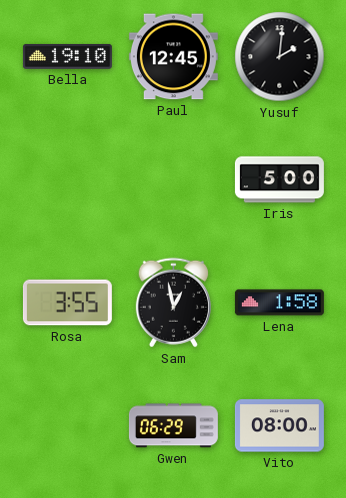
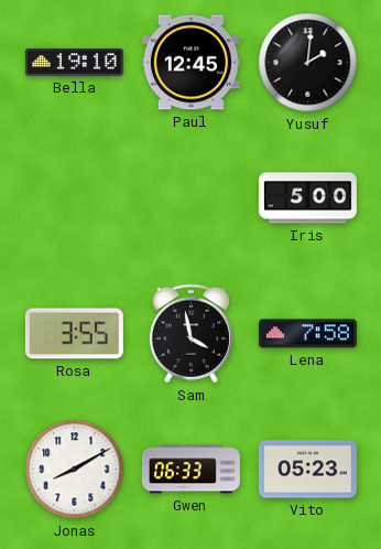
Sam: 12:58 -> 3:58
Lena: 1:58 -> 7:58
Jonas: none -> 8:10
Gwen: 06:29 -> 06:33
Vito: 08:00 -> 05:23
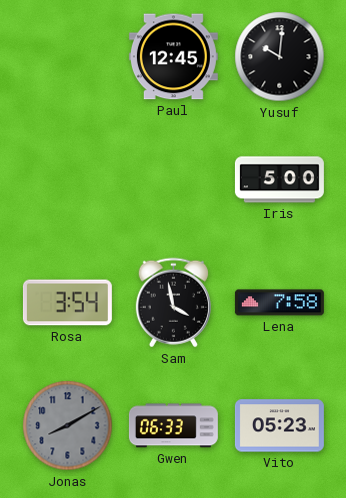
Bella: 19:10 -> none
Yusuf: 2:01 -> 10:01
Rosa: 3:55 -> 3:54
Jonas dial: white -> grey
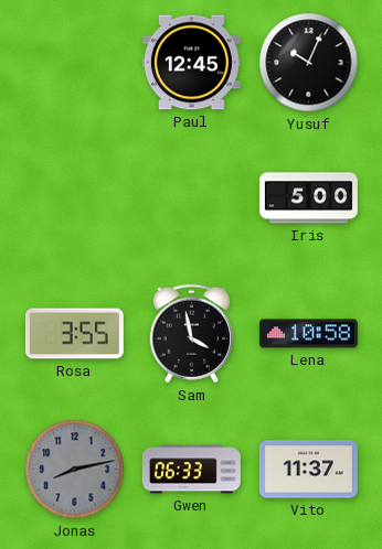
Yusuf: 10:01 -> 10:04
Rosa: 3:54 -> 3:55
Lena: 7:58 -> 10:58
Jonas: 8:10 -> 8:13
Vito: 05:23 -> 11:37
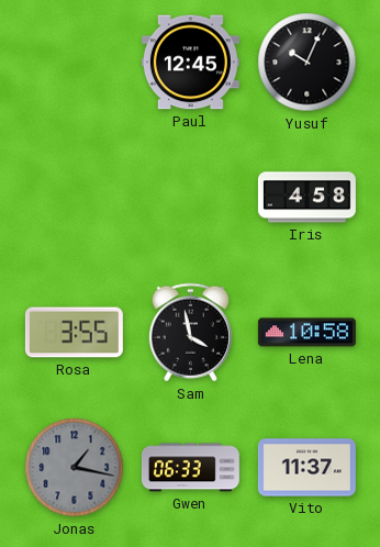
Iris: 5:00 -> 4:58
Jonas: 8:13 -> 1:17
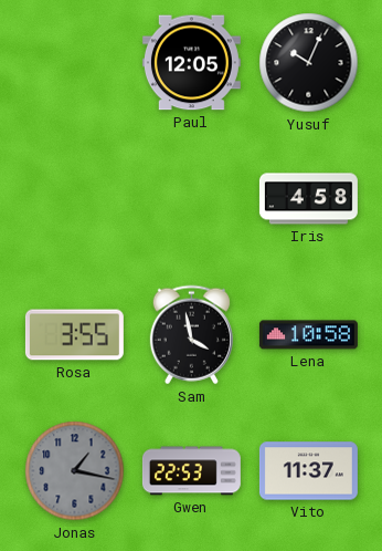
Paul: 12:45 -> 12:05
Gwen: 06:33 -> 22:53
